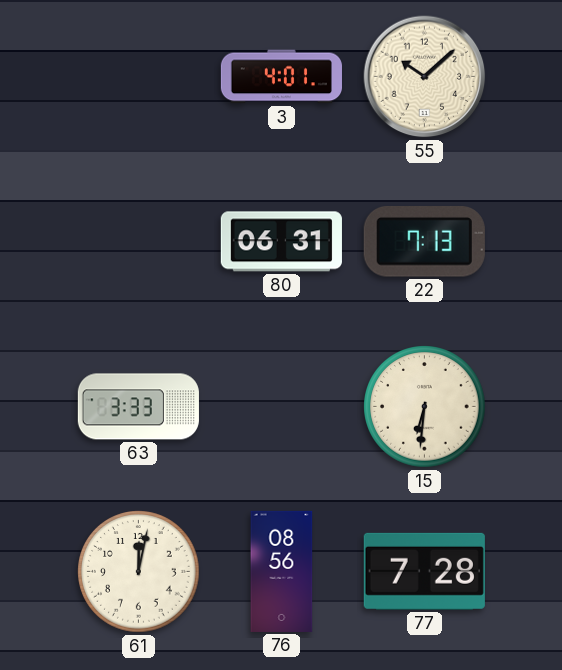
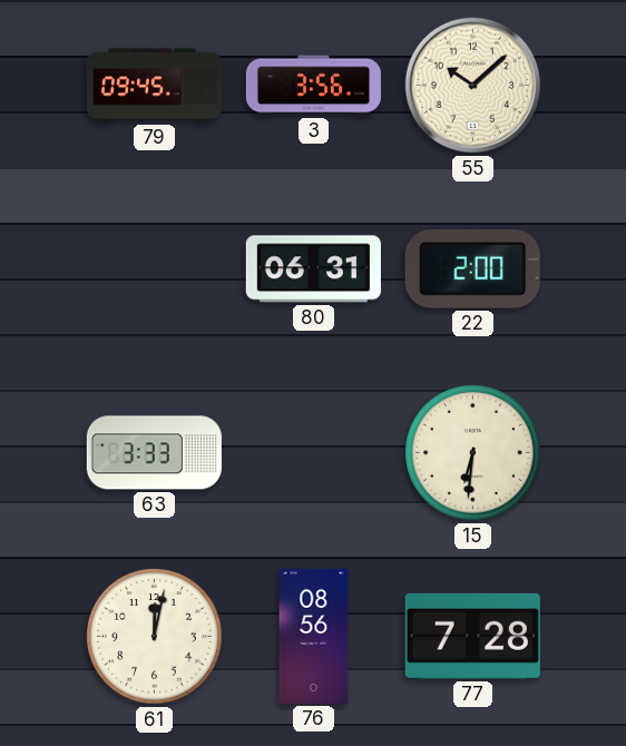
79: none -> 09:45
3: 4:01 -> 3:56
22: 7:13 -> 2:00
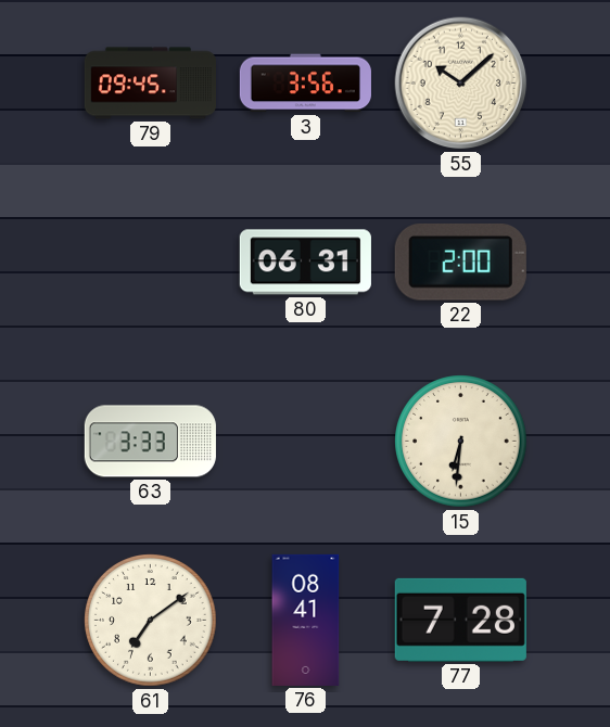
61: 12:02 -> 7:09
76: 08:56 -> 08:41
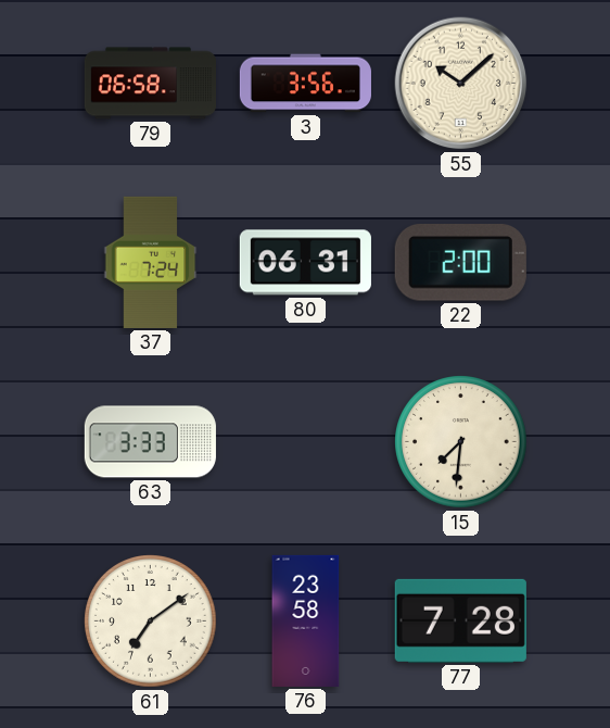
79: 09:45 -> 06:58
37: none -> 7:24
15: 6:31 -> 7:31
76: 08:41 -> 23:58
